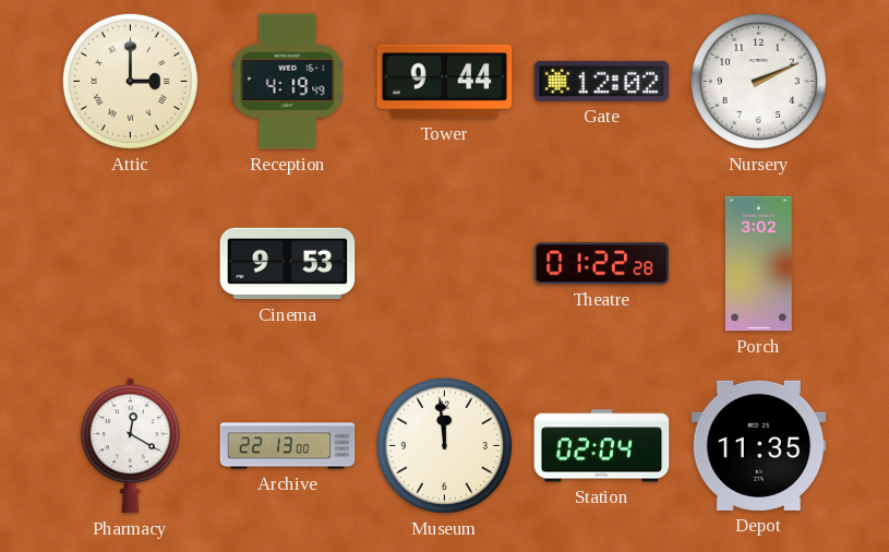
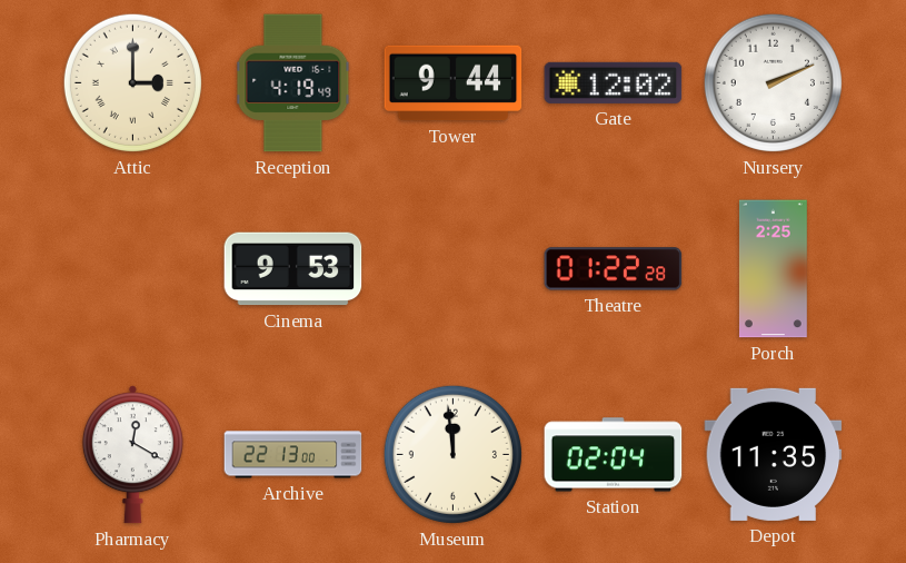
Porch: 3:02 -> 2:25
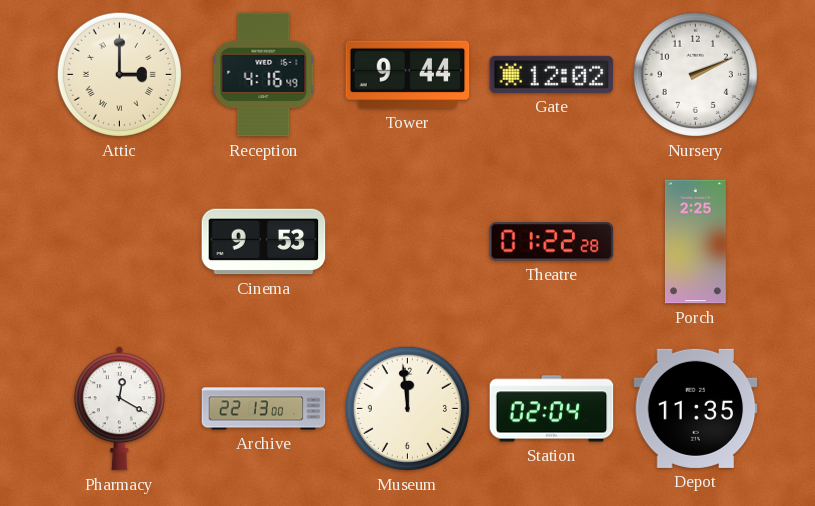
Reception: 4:19 -> 4:16
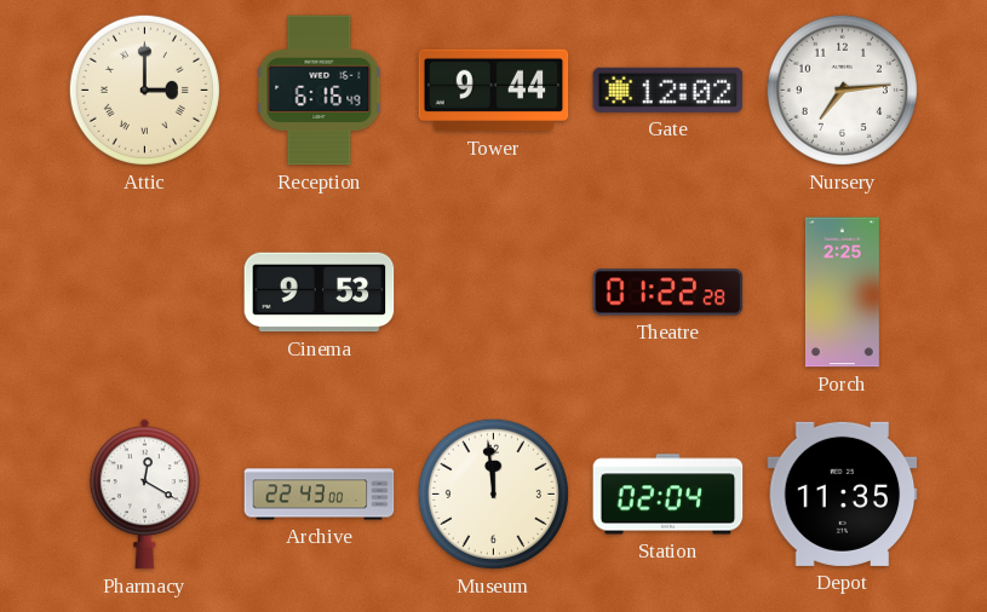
Reception: 4:16 -> 6:16
Nursery: 2:11 -> 7:14
Archive: 22:13 -> 22:43
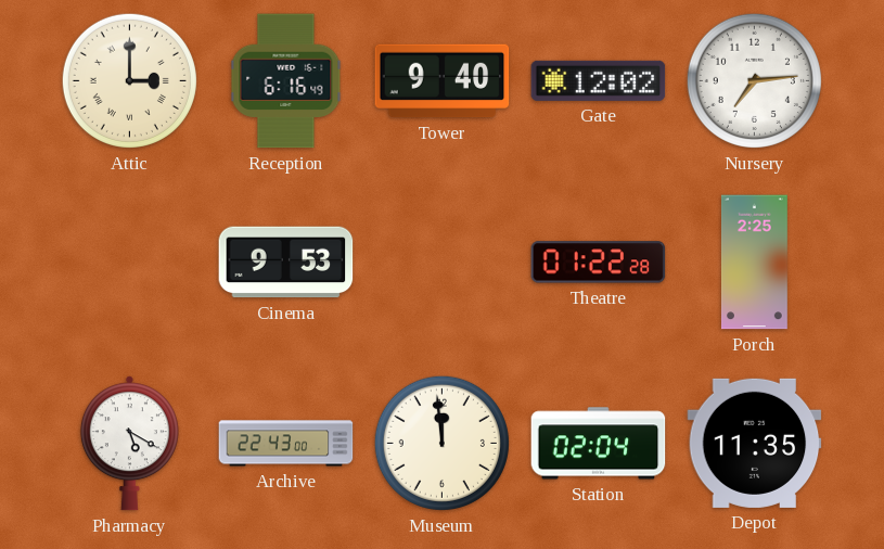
Tower: 9:44 -> 9:40
Pharmacy: 12:20 -> 5:20
